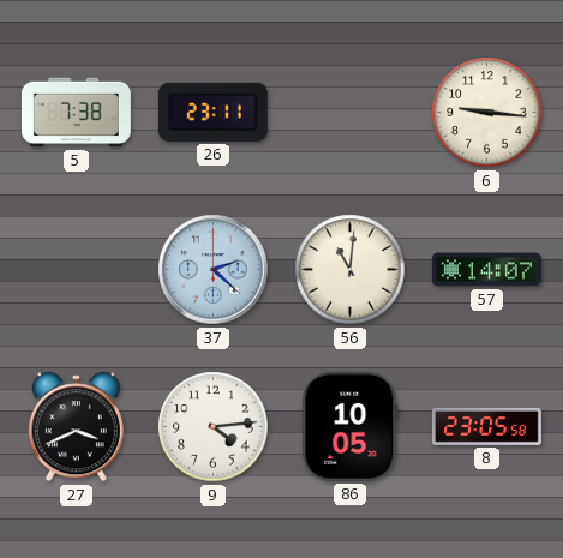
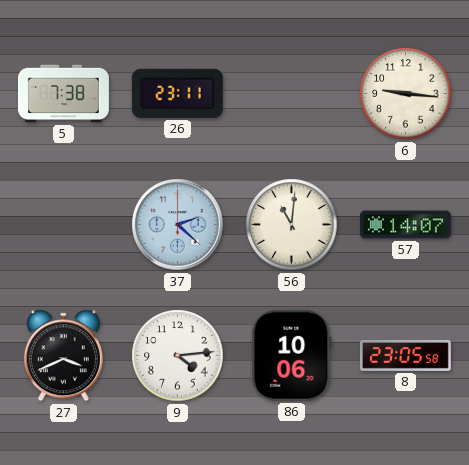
86: 10:05 -> 10:06
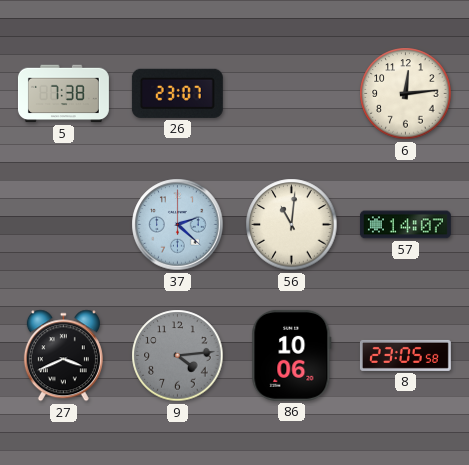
26: 23:11 -> 23:07
6: 9:16 -> 12:14
9 dial: white -> grey
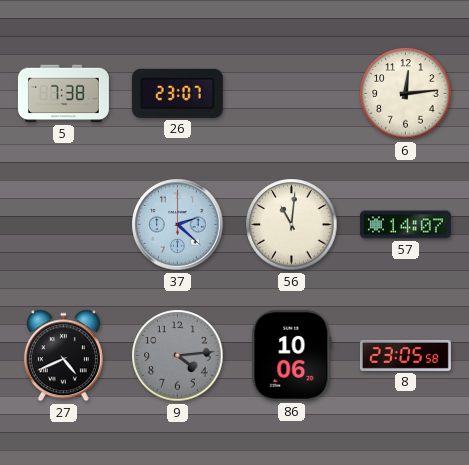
27: 3:41 -> 4:41
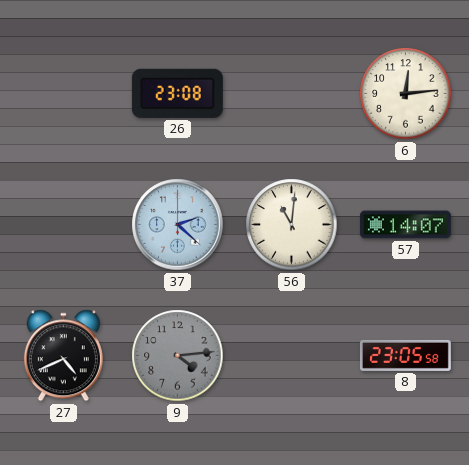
5: 7:38 -> none
26: 23:07 -> 23:08
86: 10:06 -> none
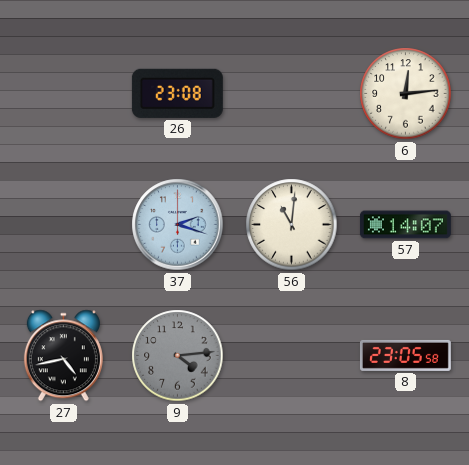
37: 2:22 -> 2:18
27: 4:41 -> 4:43
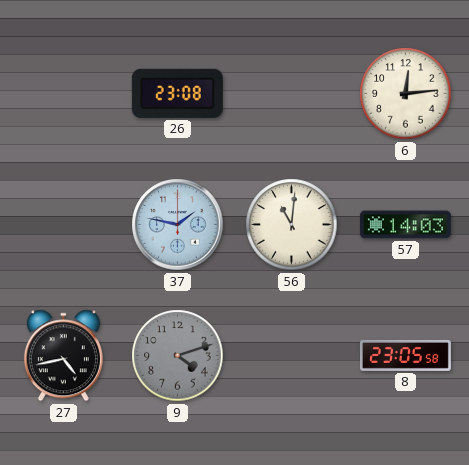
37: 2:18 -> 1:47
57: 14:07 -> 14:03
9: 4:14 -> 4:12
